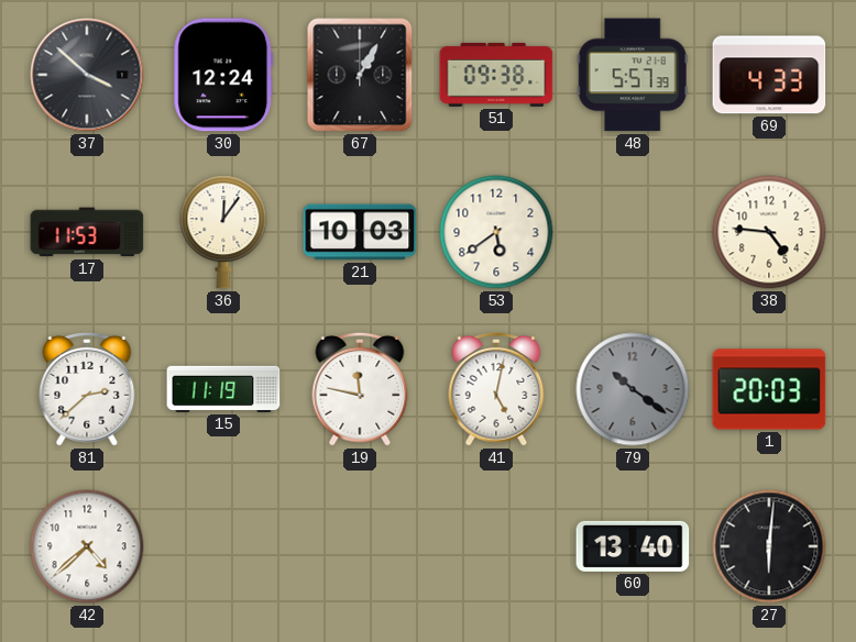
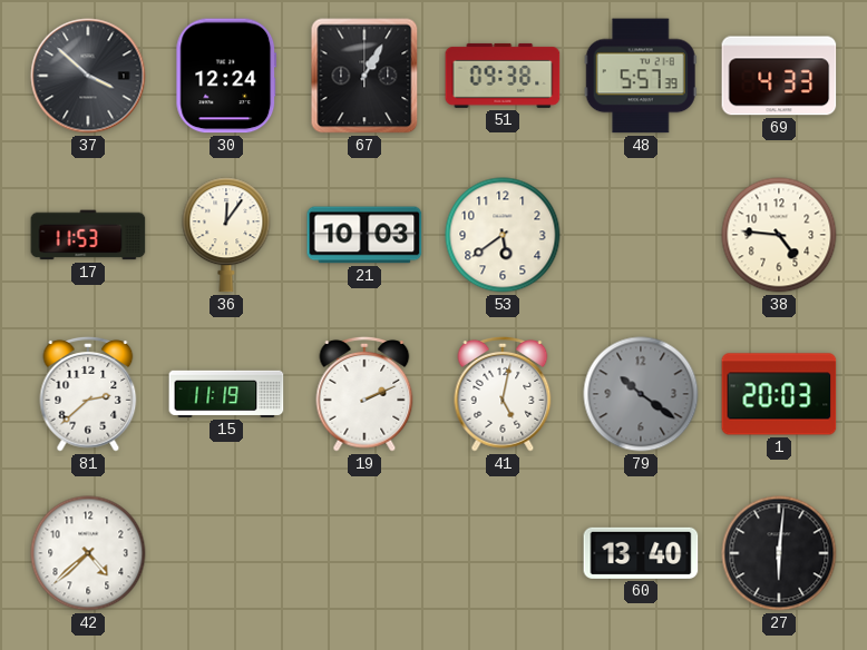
19: 11:47 -> 2:11
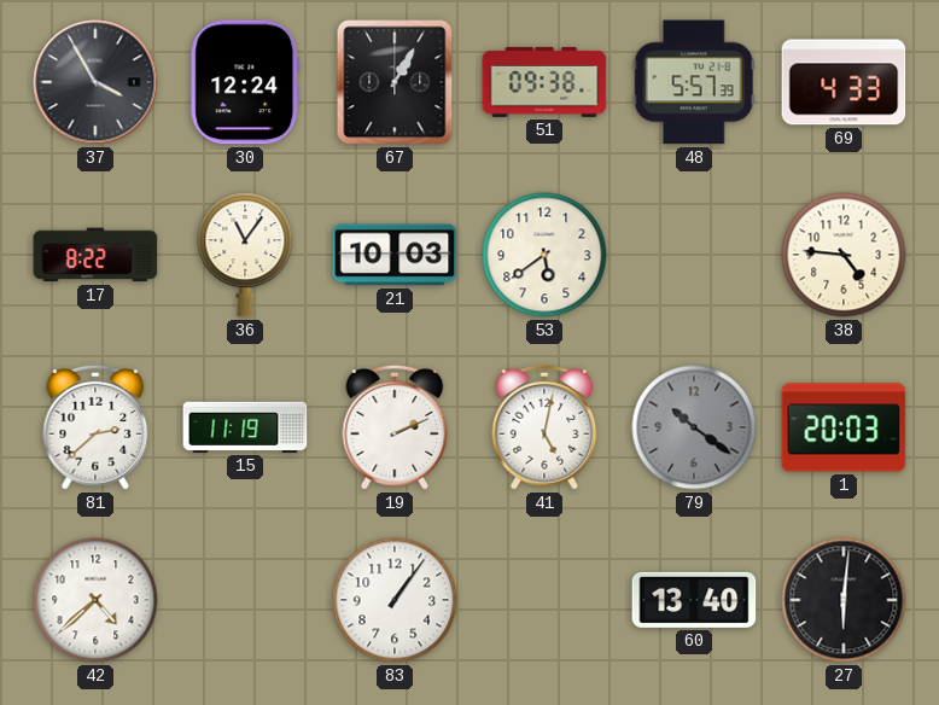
37: 3:52 -> 3:55
17: 11:53 -> 8:22
36: 12:06 -> 11:06
83: none -> 1:06
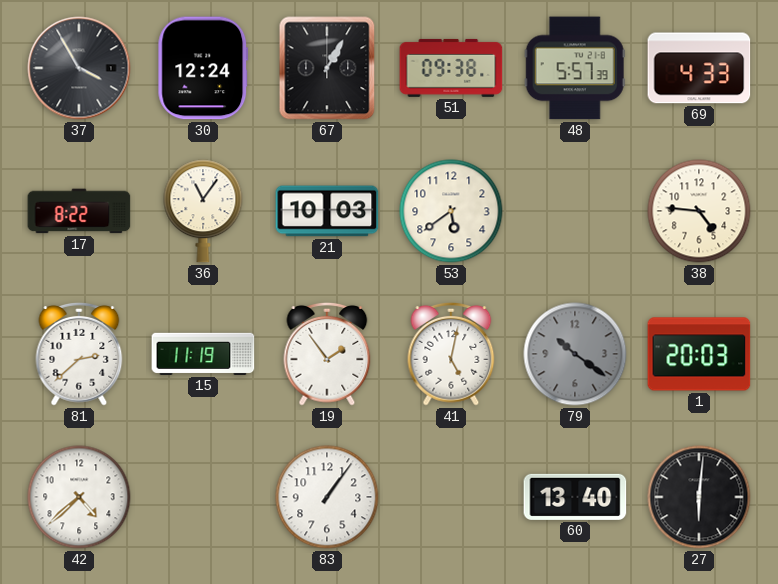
19: 2:11 -> 1:54
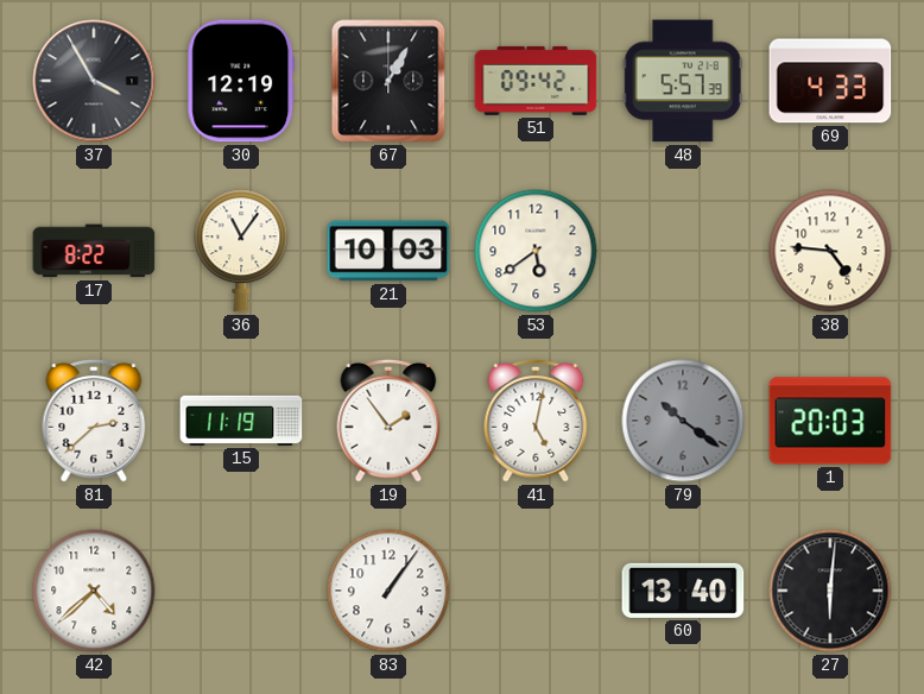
30: 12:24 -> 12:19
51: 09:38 -> 09:42
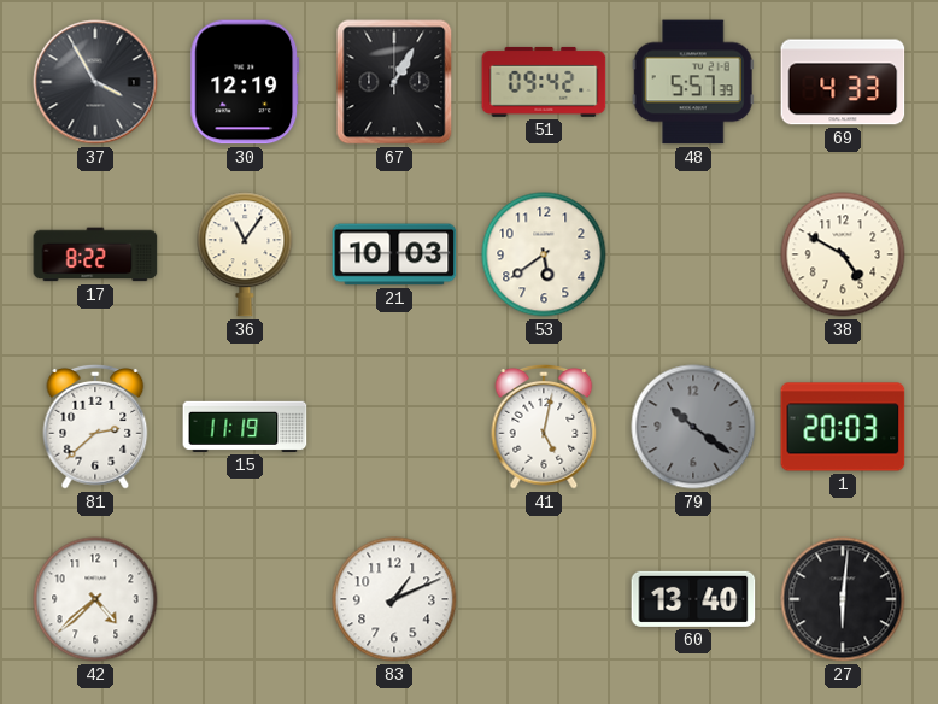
38: 4:46 -> 4:50
19: 1:54 -> none
83: 1:06 -> 1:11
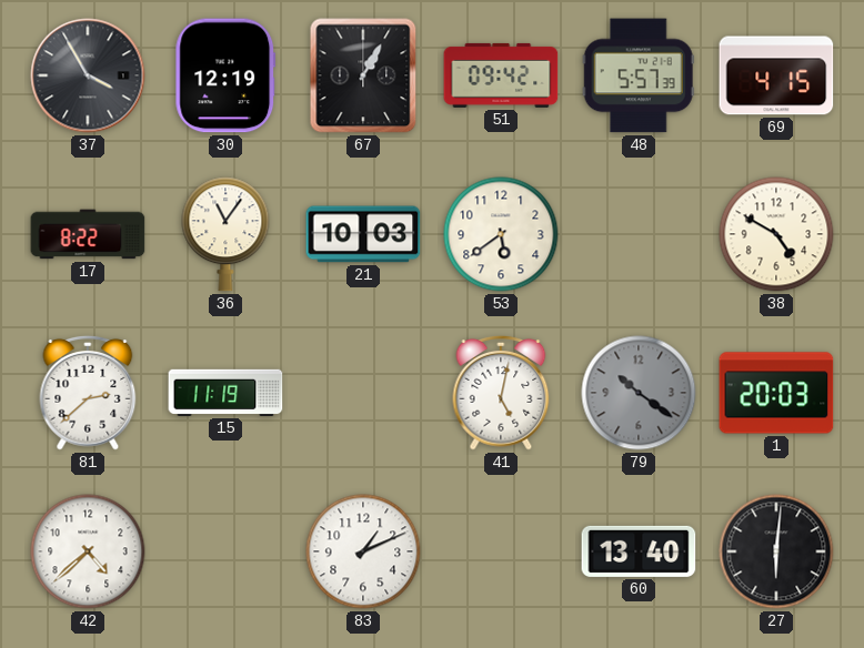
69: 4:33 -> 4:15
